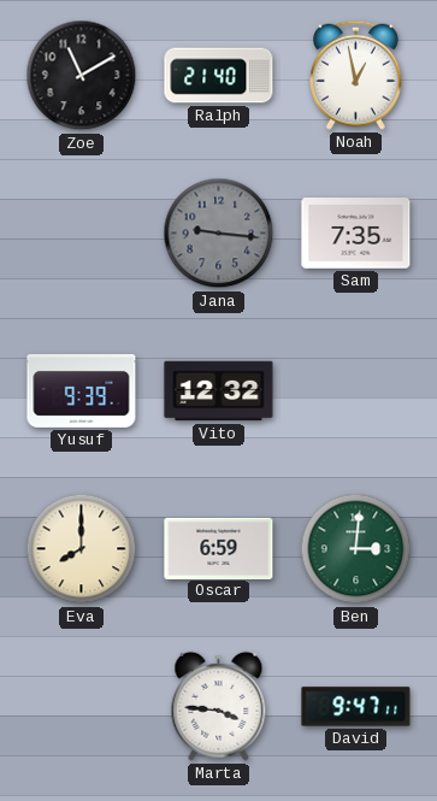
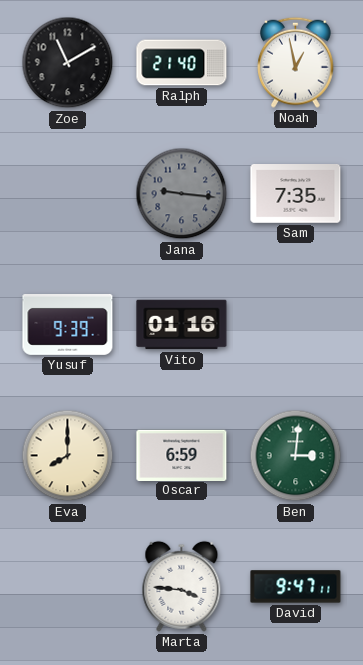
Vito: 12:32 -> 01:16
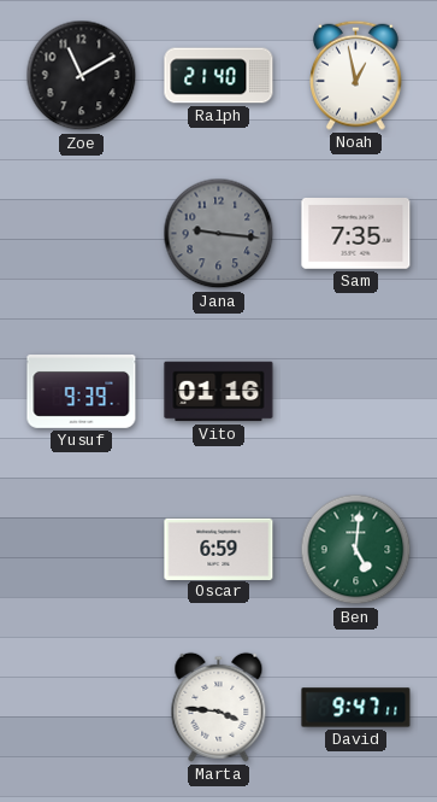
Eva: 8:00 -> none
Ben: 3:01 -> 5:01
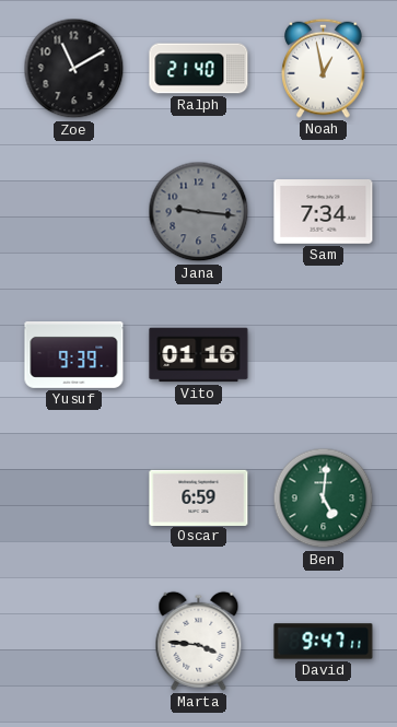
Sam: 7:35 -> 7:34
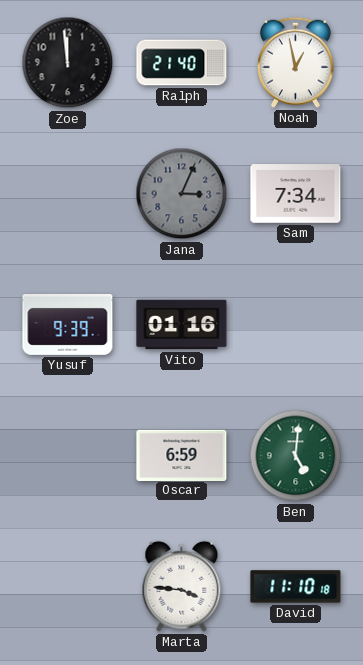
Zoe: 11:10 -> 11:59
Jana: 9:16 -> 3:04
David: 9:47 -> 11:10
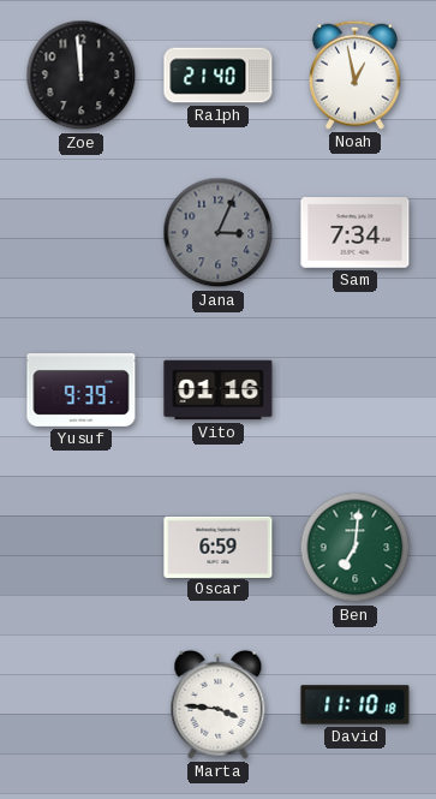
Ben: 5:01 -> 7:01
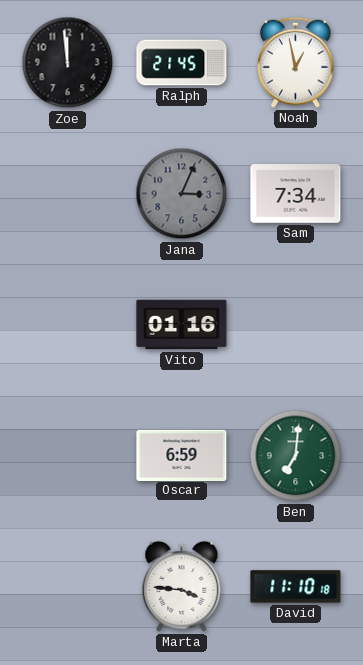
Ralph: 21:40 -> 21:45
Yusuf: 9:39 -> none
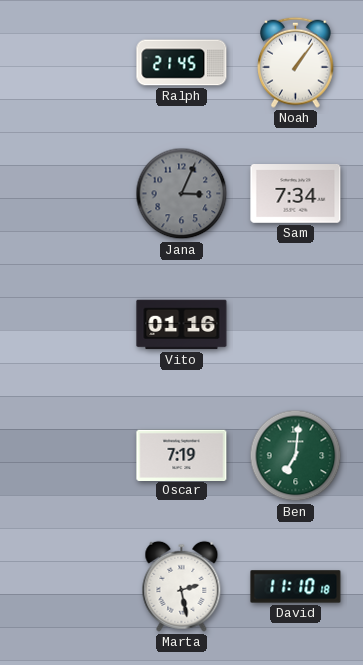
Zoe: 11:59 -> none
Noah: 12:58 -> 1:06
Oscar: 6:59 -> 7:19
Marta: 3:46 -> 2:28
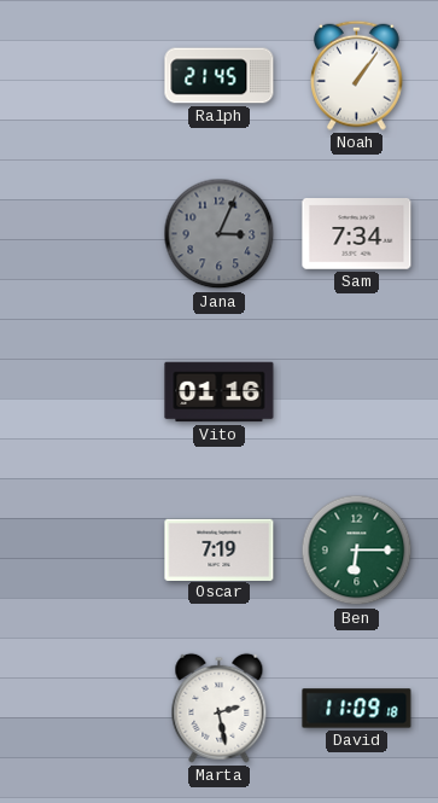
Ben: 7:01 -> 6:15
David: 11:10 -> 11:09
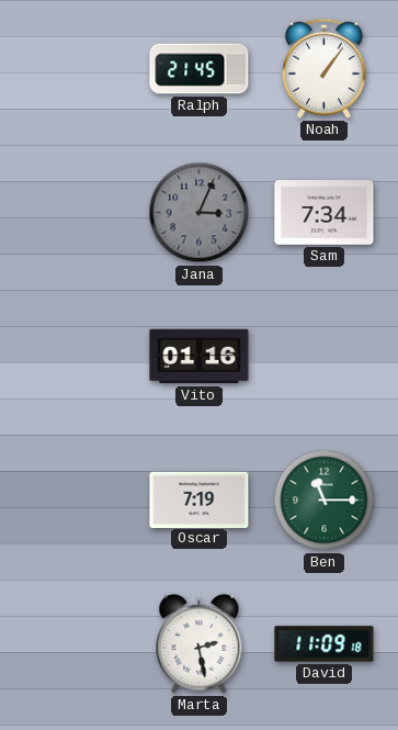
Ben: 6:15 -> 11:15
